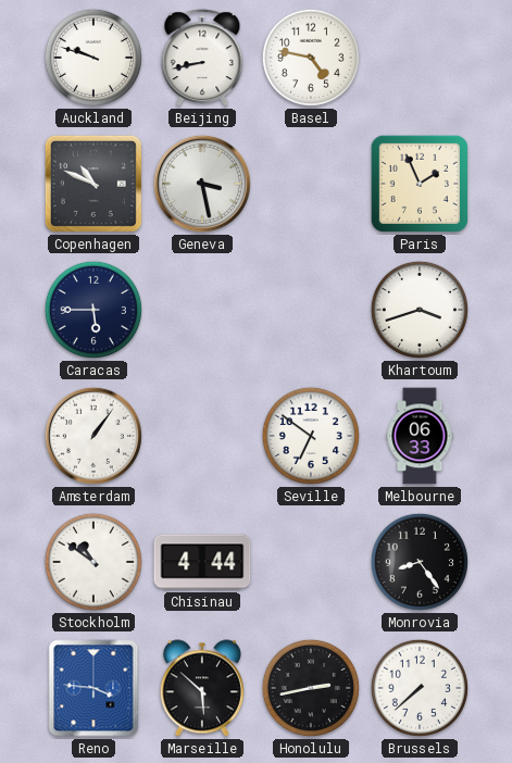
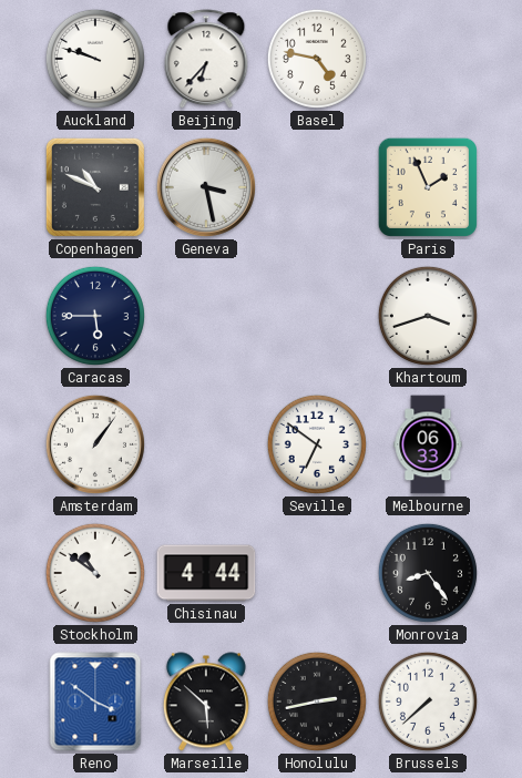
Beijing: 8:43 -> 6:37
Reno: 3:46 -> 3:51
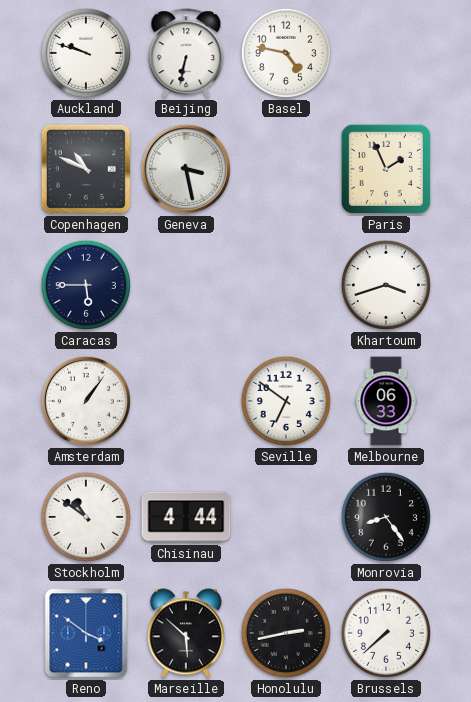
Beijing: 6:37 -> 6:32
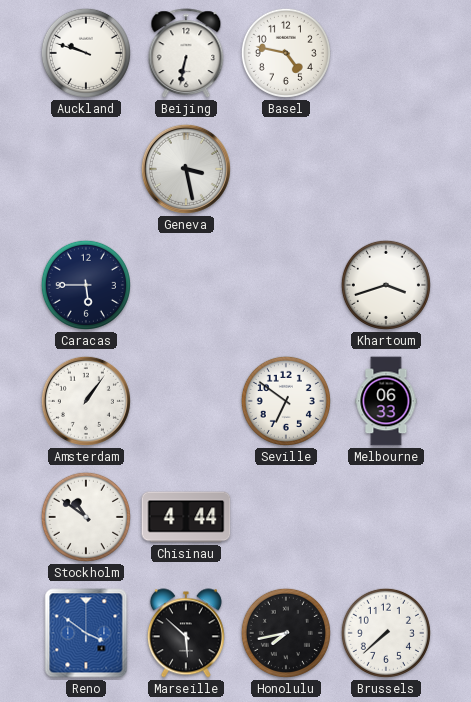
Copenhagen: 10:49 -> none
Paris: 1:56 -> none
Monrovia: 8:24 -> none
Honolulu: 2:43 -> 7:43
